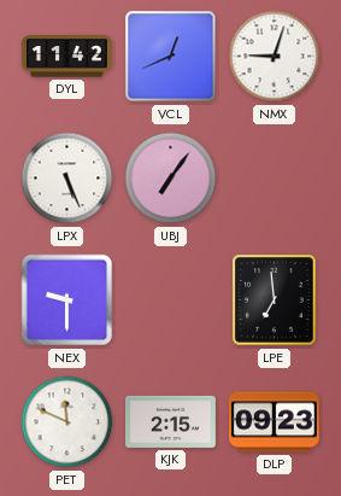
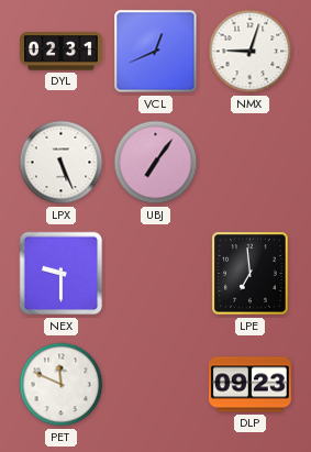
DYL: 11:42 -> 02:31
KJK: 2:15 -> none
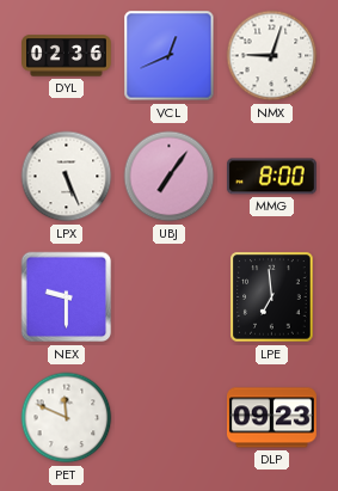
DYL: 02:31 -> 02:36
MMG: none -> 8:00
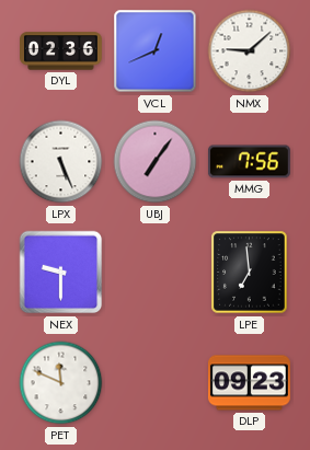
NMX: 9:03 -> 9:08
MMG: 8:00 -> 7:56
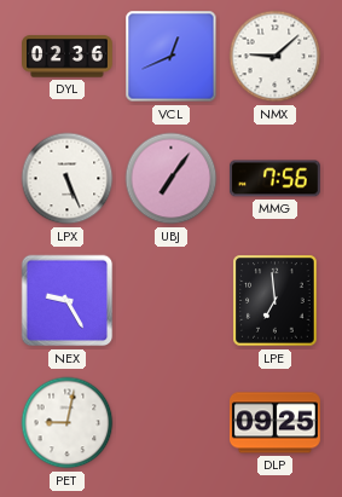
NEX: 9:30 -> 9:25
PET: 11:49 -> 9:02
DLP: 09:23 -> 09:25
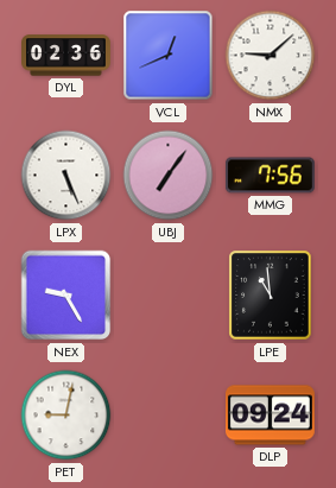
LPE: 6:59 -> 10:59
DLP: 09:25 -> 09:24
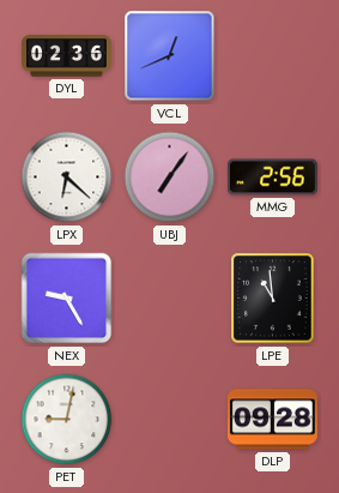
NMX: 9:08 -> none
LPX: 5:26 -> 6:22
MMG: 7:56 -> 2:56
DLP: 09:24 -> 09:28
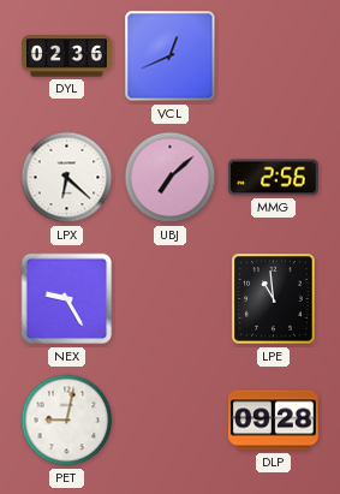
UBJ: 7:06 -> 7:08
